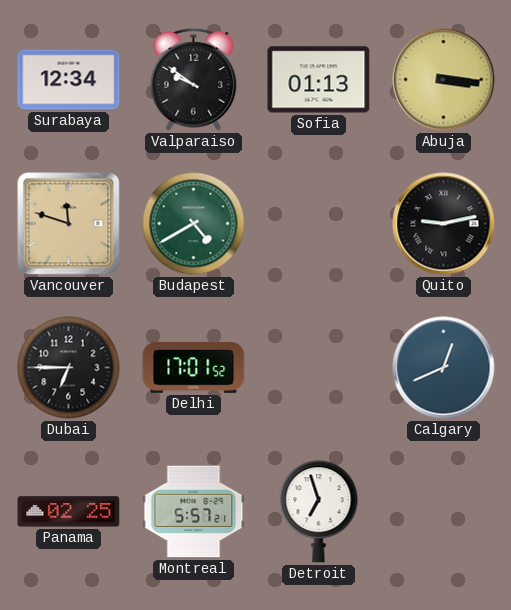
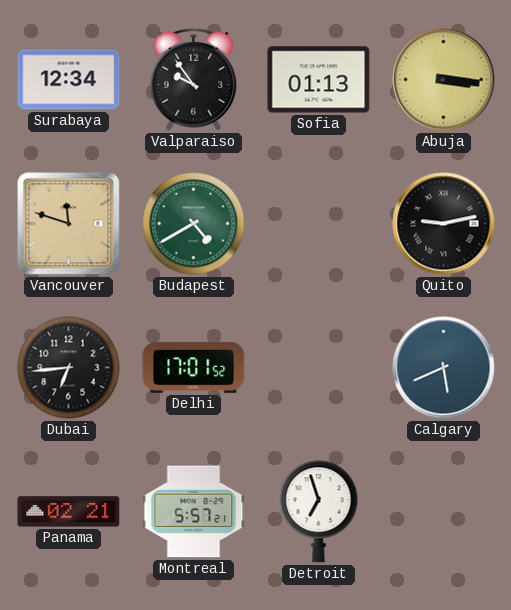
Valparaiso: 9:51 -> 9:54
Dubai: 6:45 -> 6:44
Calgary: 12:41 -> 5:41
Panama: 02:25 -> 02:21
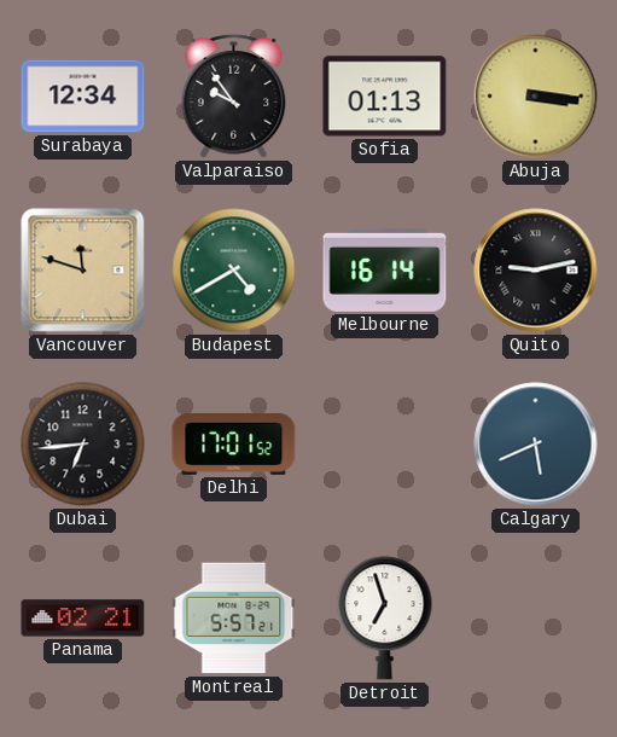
Melbourne: none -> 16:14
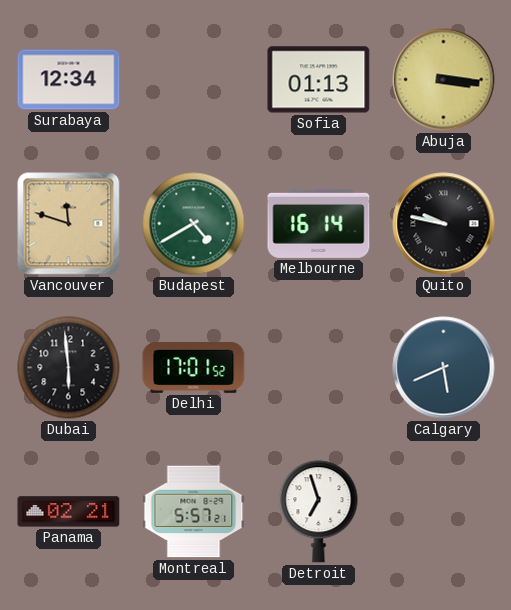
Valparaiso: 9:54 -> none
Quito: 9:13 -> 9:47
Dubai: 6:44 -> 5:59
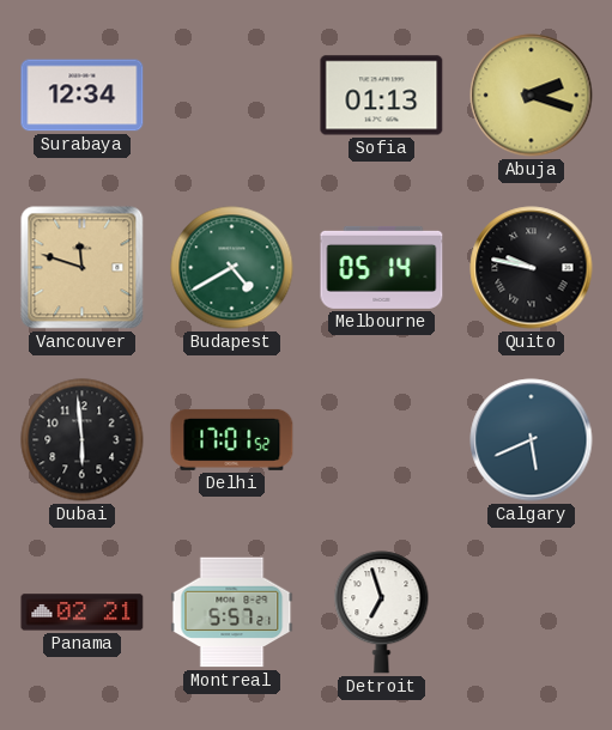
Abuja: 3:16 -> 2:18
Melbourne: 16:14 -> 05:14
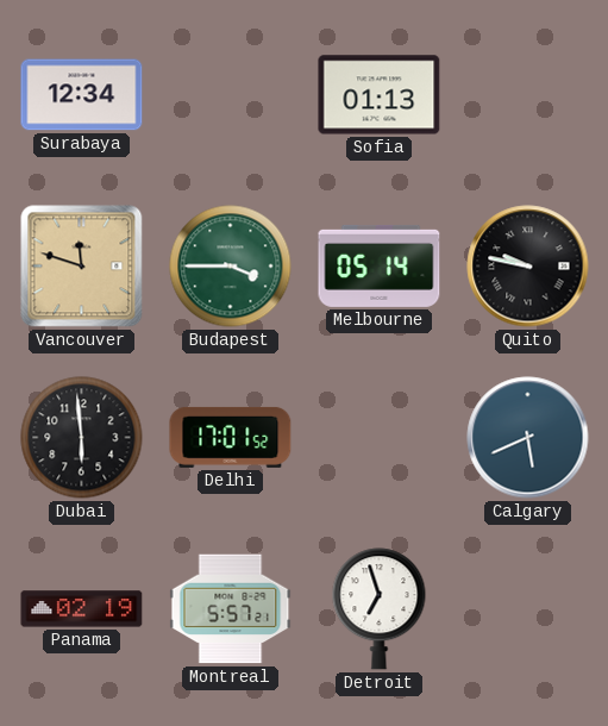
Abuja: 2:18 -> none
Budapest: 4:40 -> 3:45
Panama: 02:21 -> 02:19
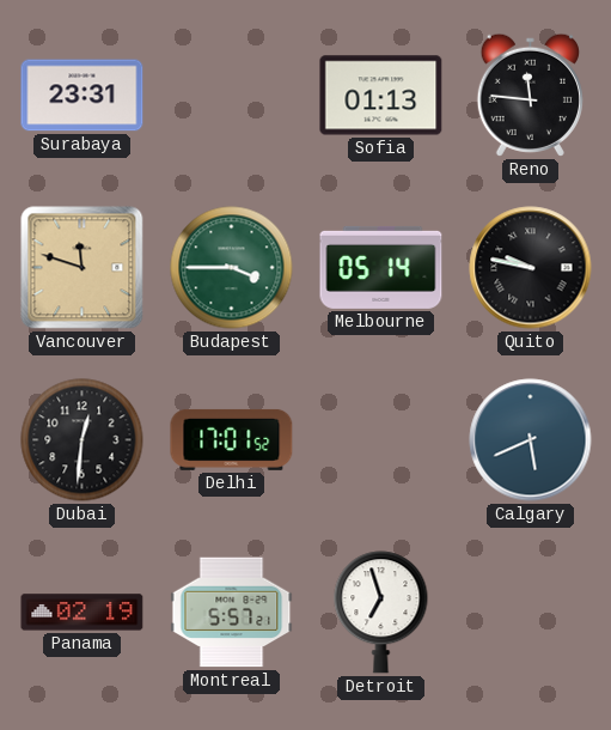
Surabaya: 12:34 -> 23:31
Reno: none -> 11:46
Dubai: 5:59 -> 12:31
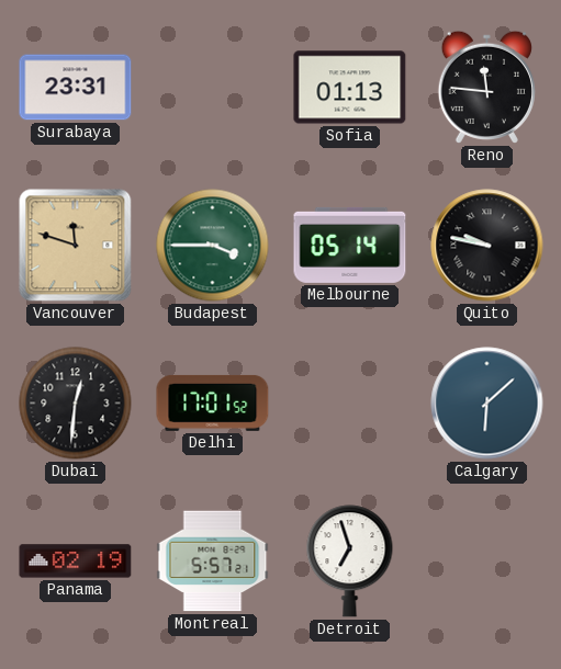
Calgary: 5:41 -> 6:08
